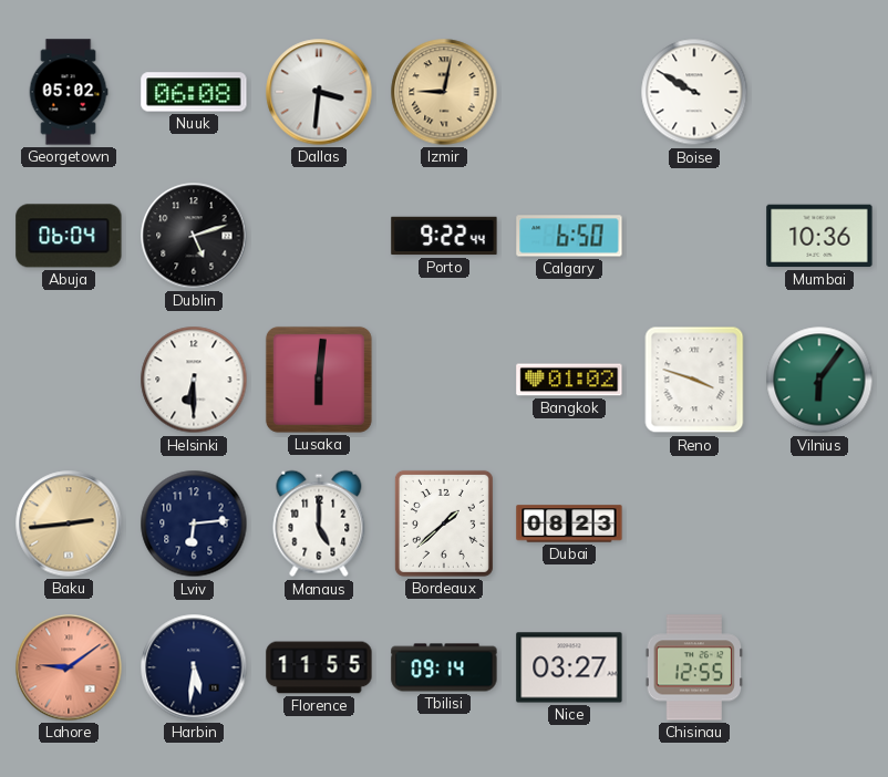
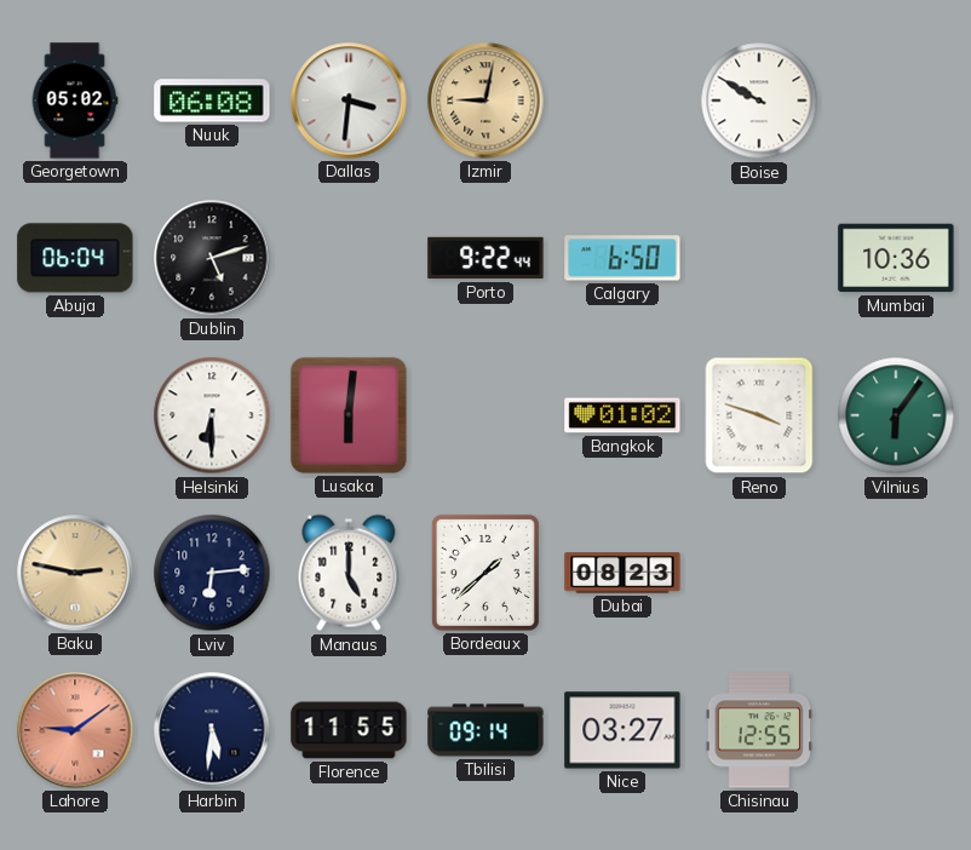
Baku: 2:44 -> 2:47
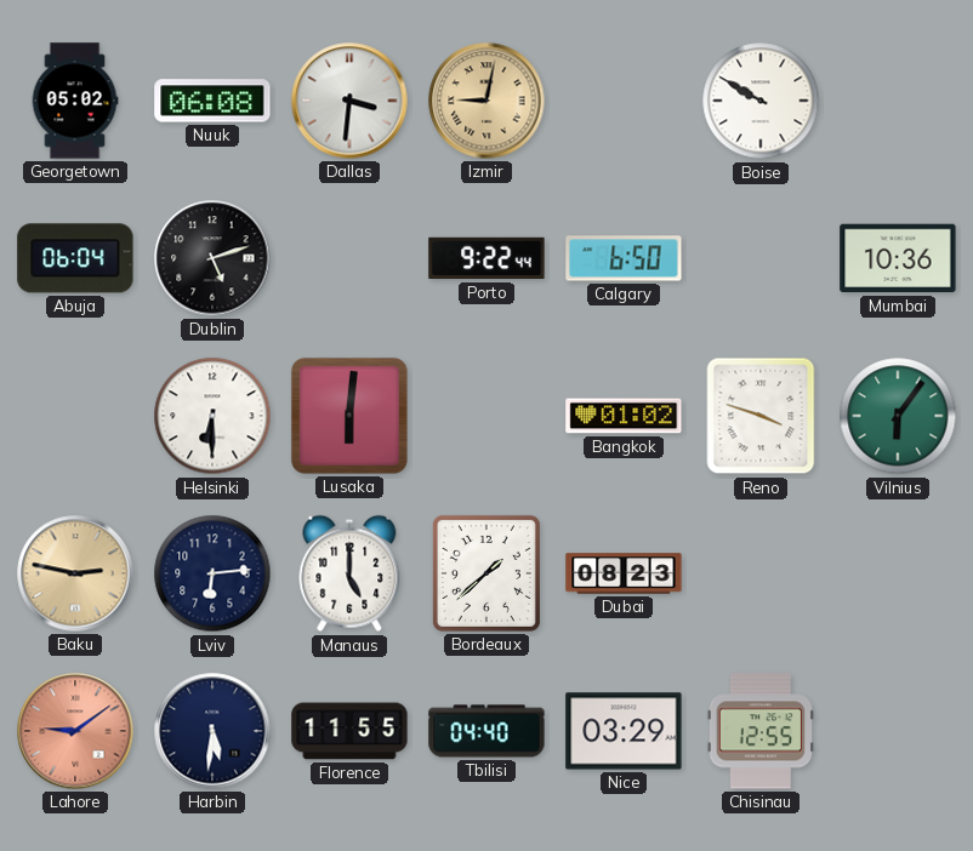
Tbilisi: 09:14 -> 04:40
Nice: 03:27 -> 03:29
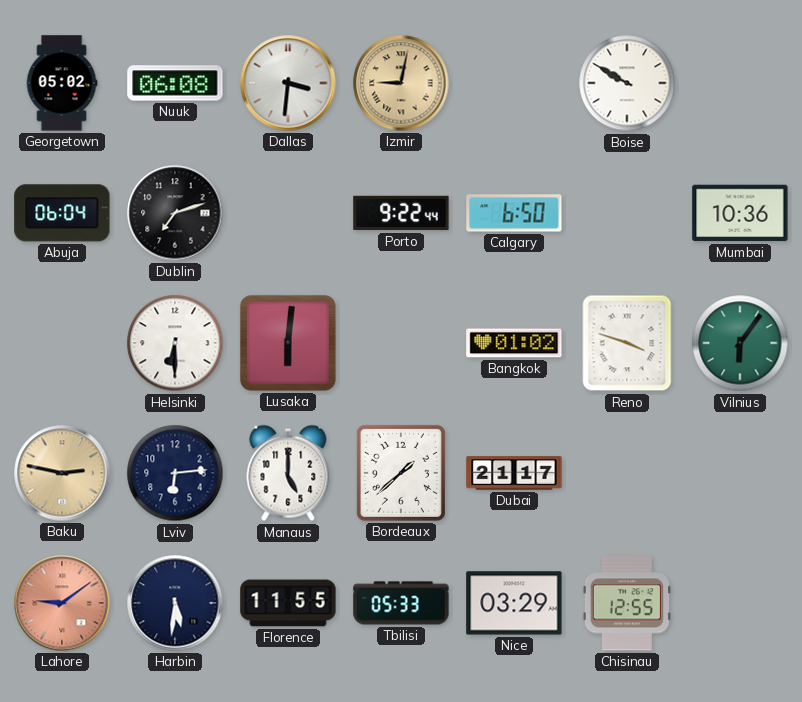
Dublin: 5:12 -> 7:12
Dubai: 08:23 -> 21:17
Tbilisi: 04:40 -> 05:33
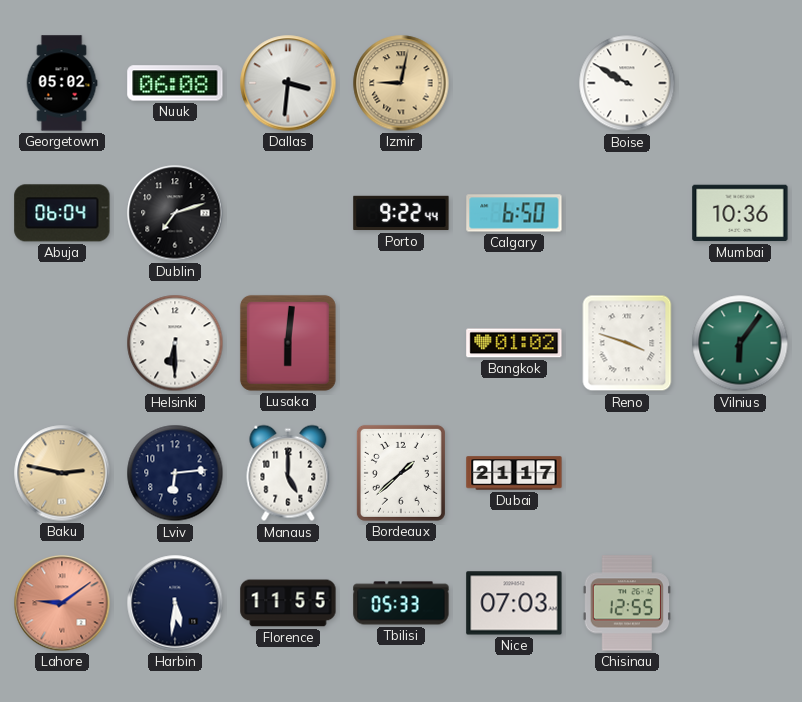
Nice: 03:29 -> 07:03
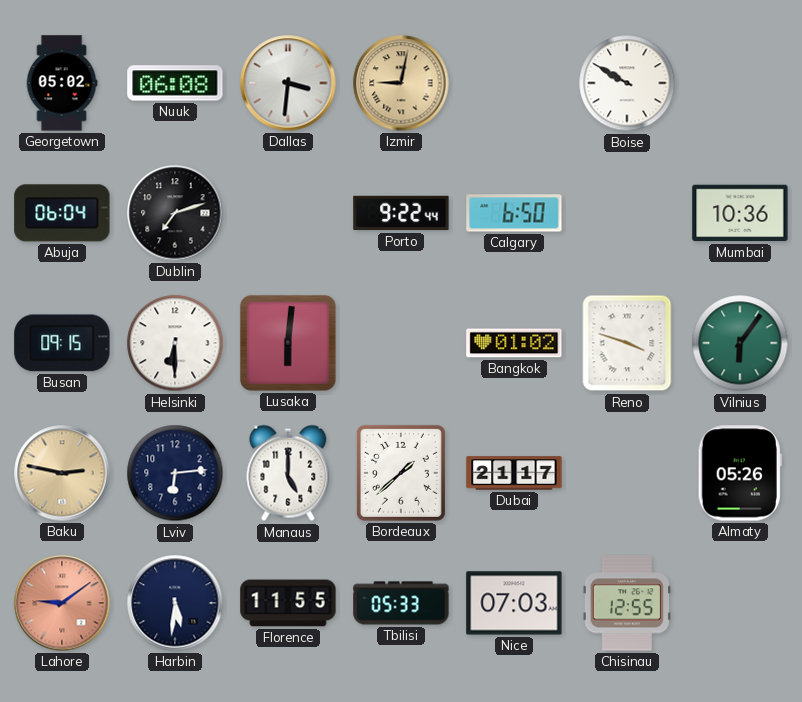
Busan: none -> 09:15
Almaty: none -> 05:26
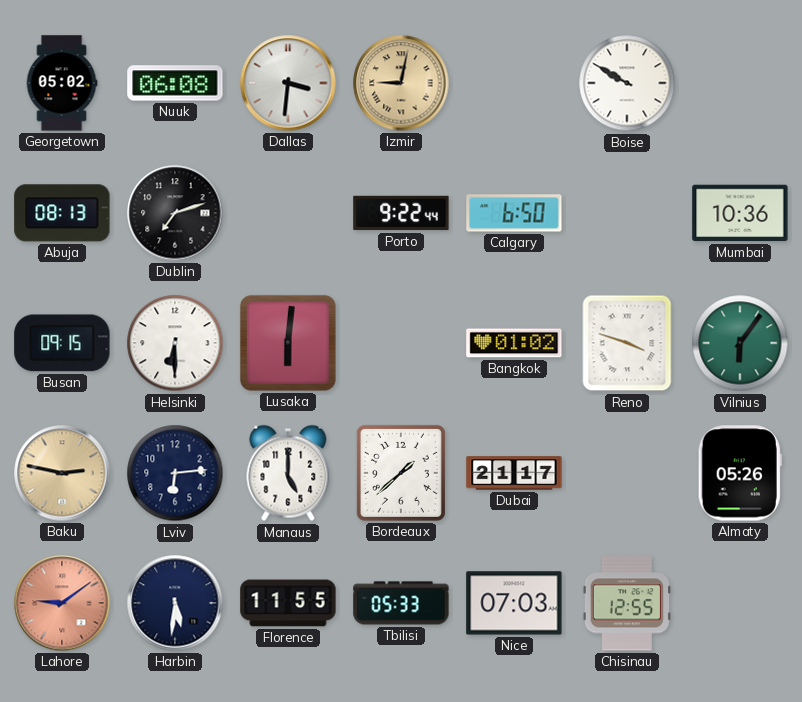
Abuja: 06:04 -> 08:13
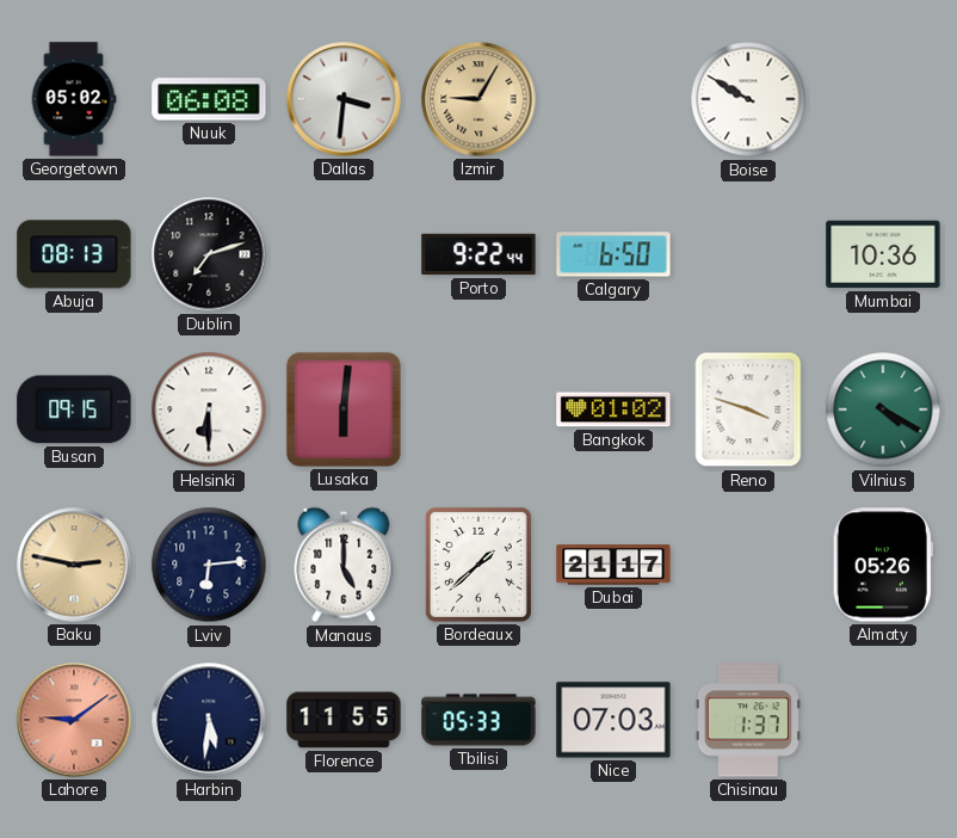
Izmir: 9:02 -> 9:05
Vilnius: 6:06 -> 4:20
Chisinau: 12:55 -> 1:37
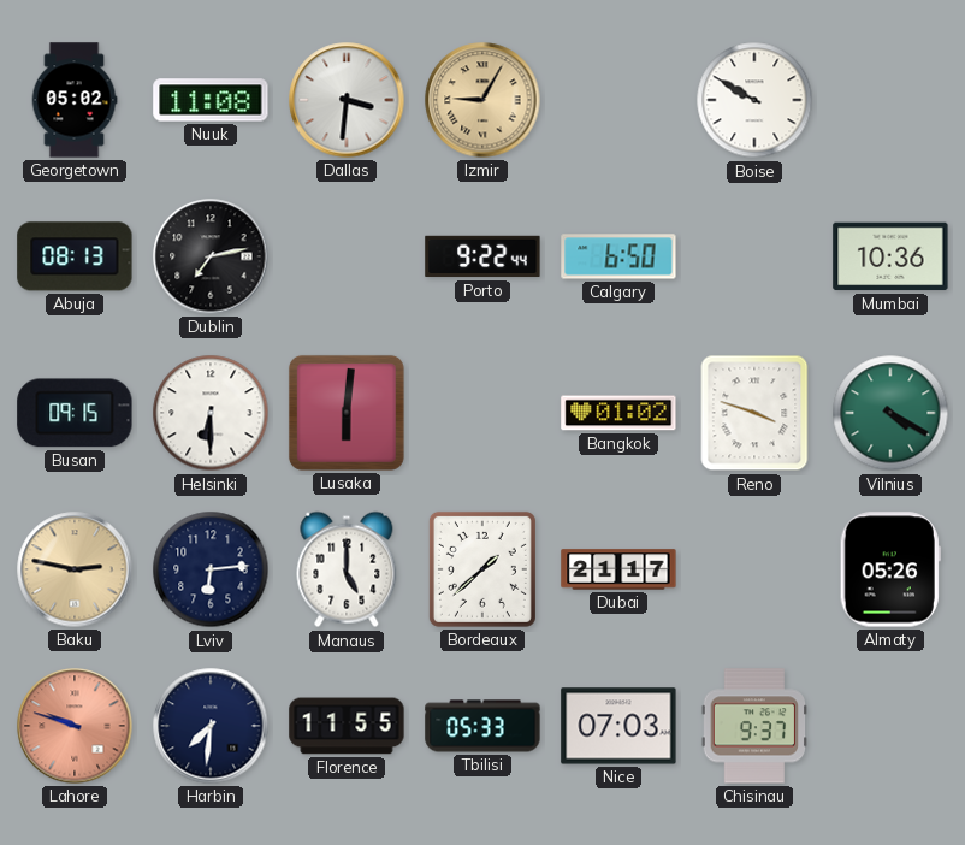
Nuuk: 06:08 -> 11:08
Dublin: 7:12 -> 7:13
Lahore: 9:09 -> 9:48
Harbin: 5:31 -> 7:31
Chisinau: 1:37 -> 9:37
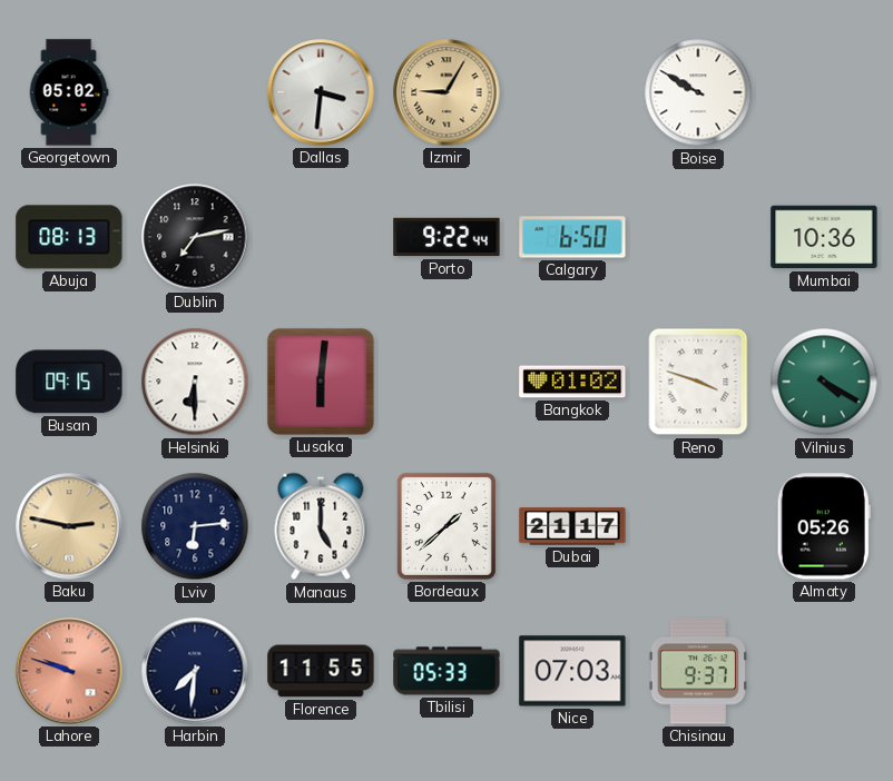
Nuuk: 11:08 -> none
